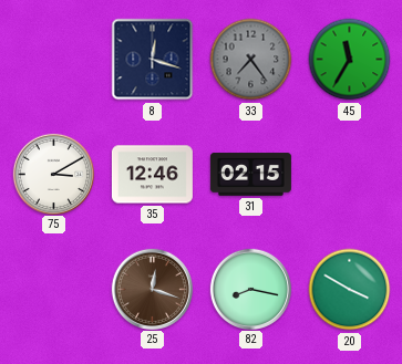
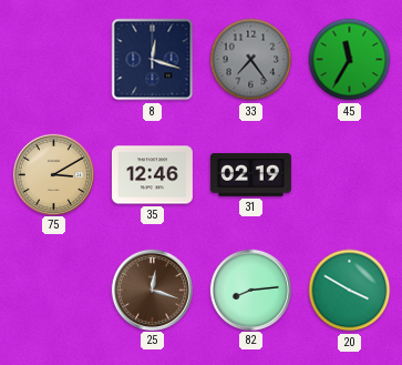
75 dial: white -> champagne
31: 02:15 -> 02:19
82: 8:17 -> 8:14
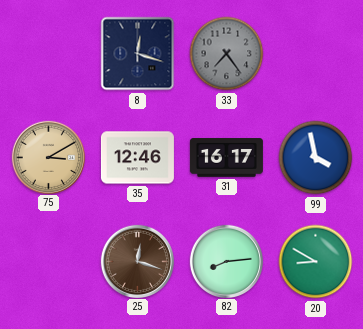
45: 11:35 -> none
31: 02:19 -> 16:17
99: none -> 3:58
20: 3:50 -> 8:50
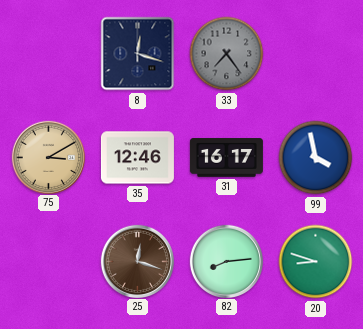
20: 8:50 -> 8:48
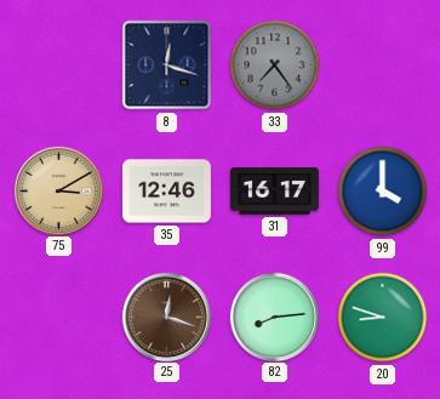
99: 3:58 -> 4:00
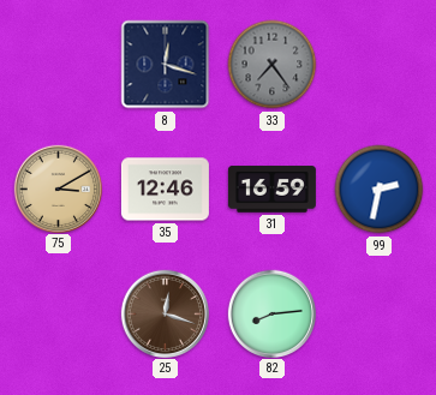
31: 16:17 -> 16:59
99: 4:00 -> 2:32
20: 8:48 -> none
